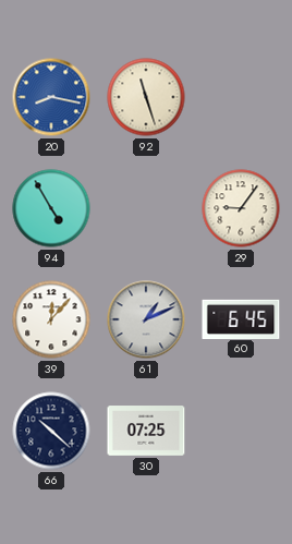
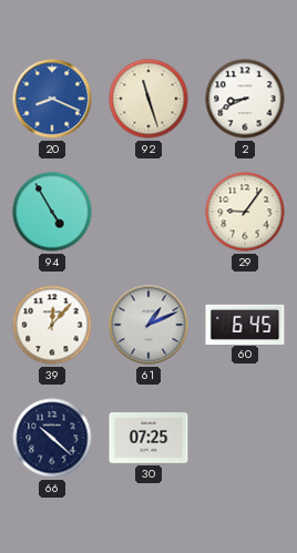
20: 8:17 -> 8:19
2: none -> 8:41
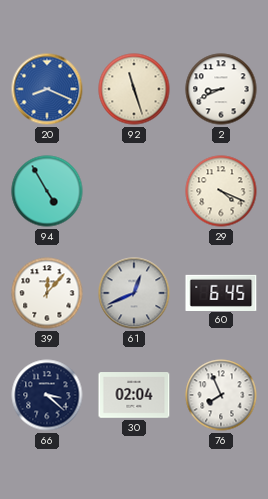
29: 9:06 -> 4:19
61: 1:11 -> 12:41
66: 10:22 -> 3:22
30: 07:25 -> 02:04
76: none -> 7:56
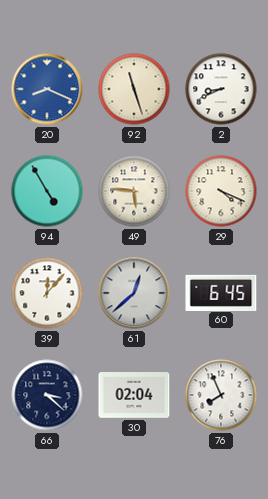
49: none -> 5:46
61: 12:41 -> 12:38
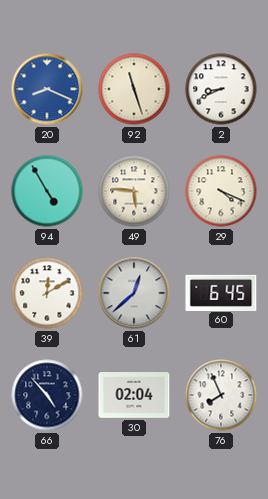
39: 12:07 -> 12:10
66: 3:22 -> 4:53
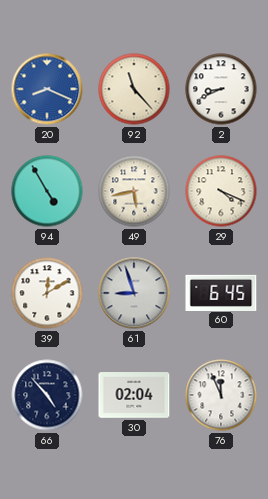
92: 11:27 -> 11:23
49: 5:46 -> 5:43
61: 12:38 -> 8:57
76: 7:56 -> 11:56
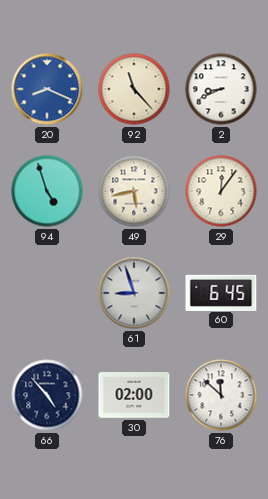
94: 4:55 -> 4:57
29: 4:19 -> 12:06
39: 12:10 -> none
30: 02:04 -> 02:00
76: 11:56 -> 11:52
